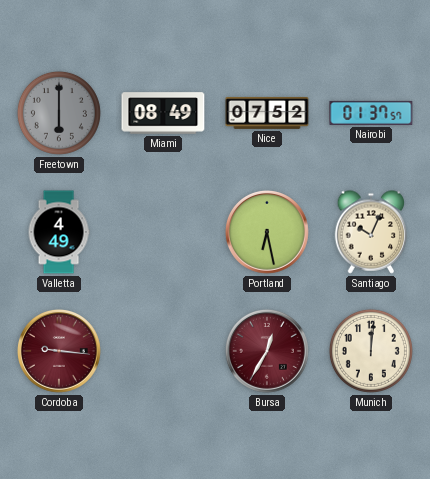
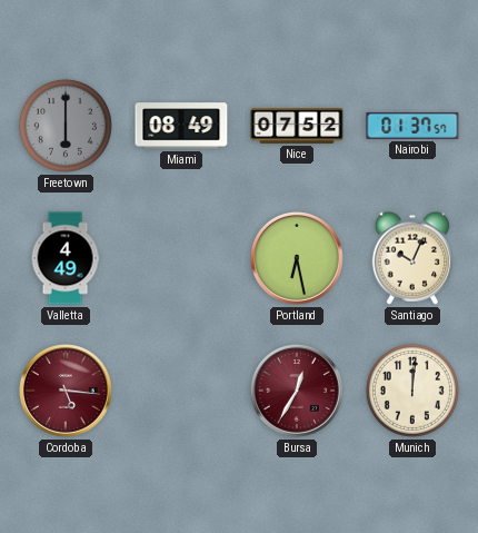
Cordoba: 9:16 -> 5:16
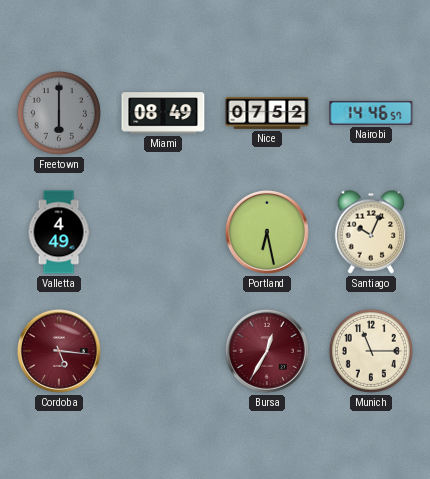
Nairobi: 01:37 -> 14:46
Munich: 12:01 -> 11:15
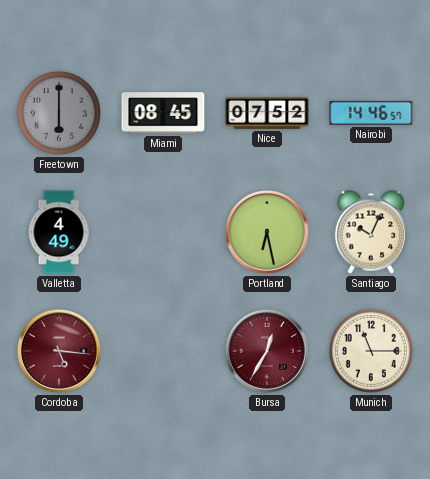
Miami: 08:49 -> 08:45
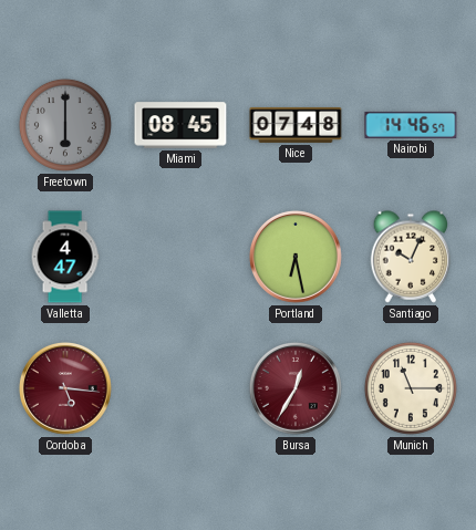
Nice: 07:52 -> 07:48
Valletta: 4:49 -> 4:47
